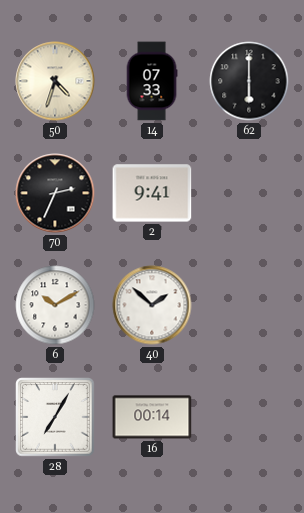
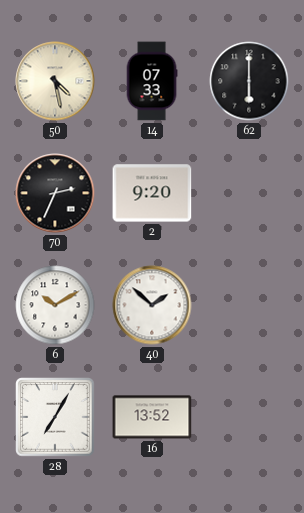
50: 4:33 -> 4:28
2: 9:41 -> 9:20
16: 00:14 -> 13:52
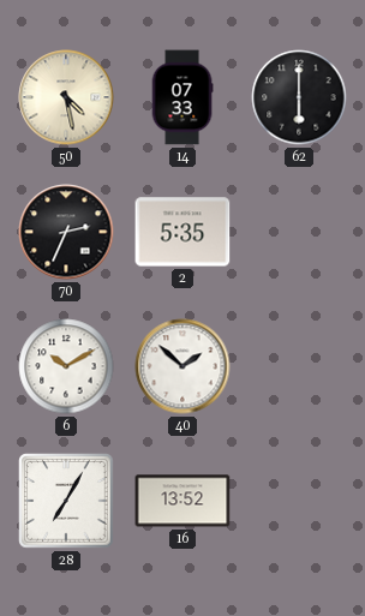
2: 9:20 -> 5:35
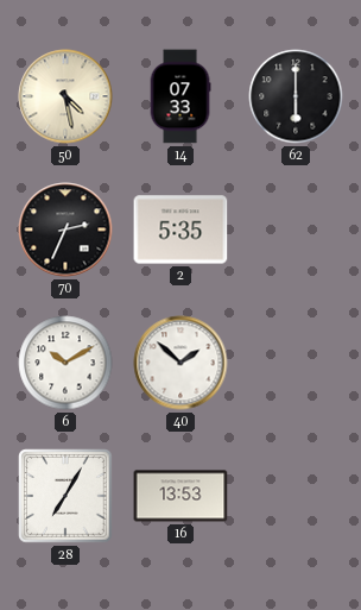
16: 13:52 -> 13:53
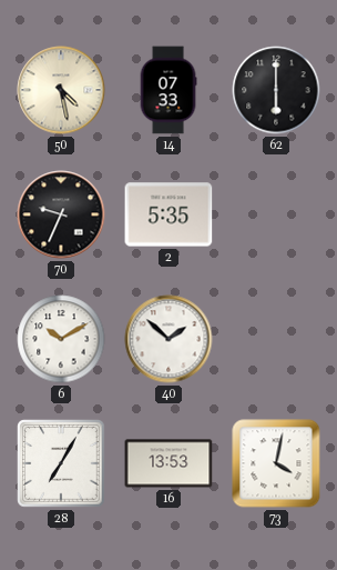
70: 2:34 -> 9:34
73: none -> 4:02
